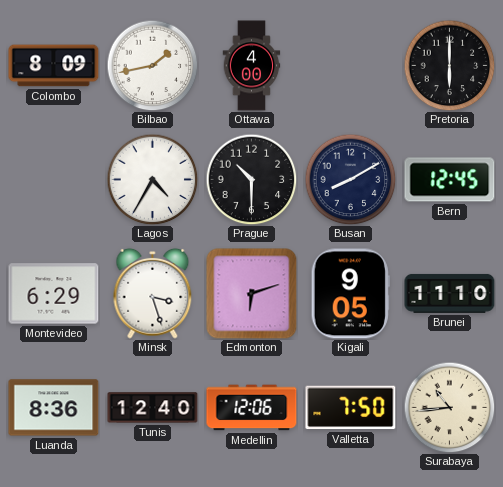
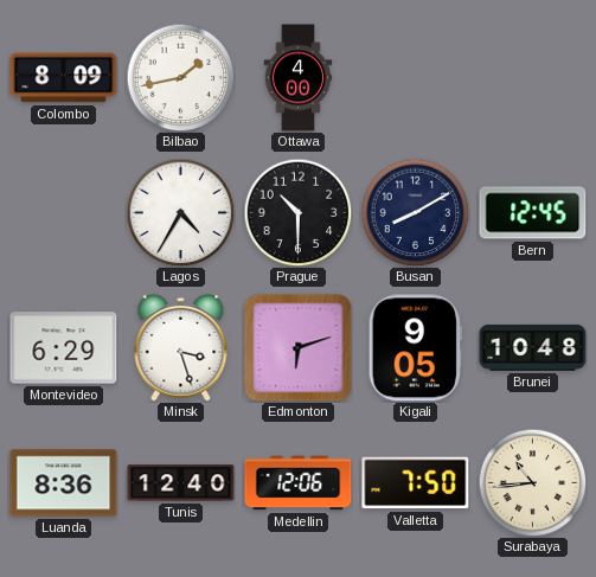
Pretoria: 6:00 -> none
Brunei: 11:10 -> 10:48
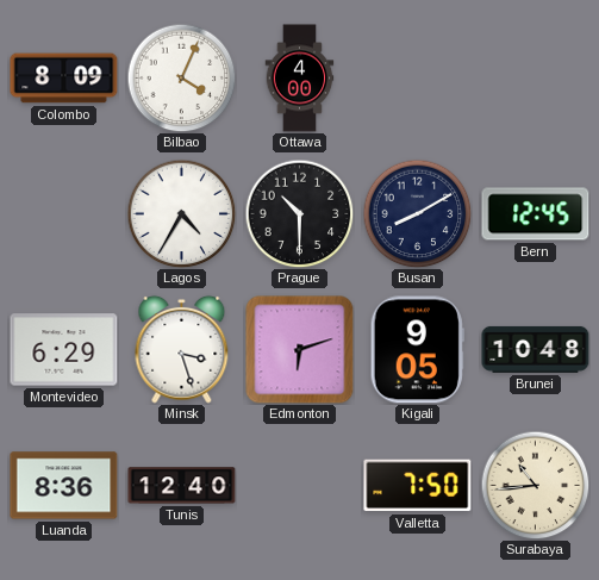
Bilbao: 1:43 -> 4:04
Medellin: 12:06 -> none
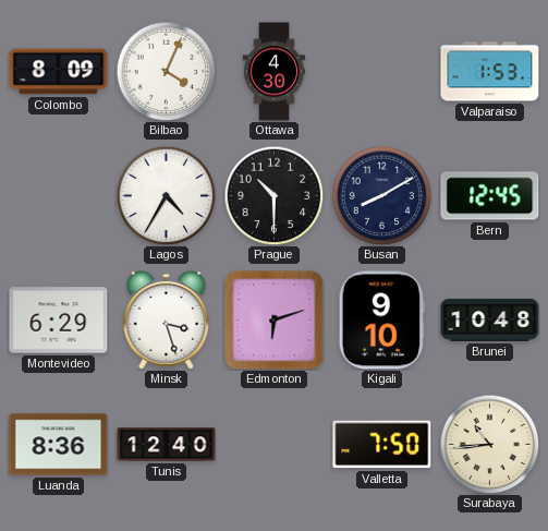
Ottawa: 4:00 -> 4:30
Valparaiso: none -> 1:53
Kigali: 9:05 -> 9:10
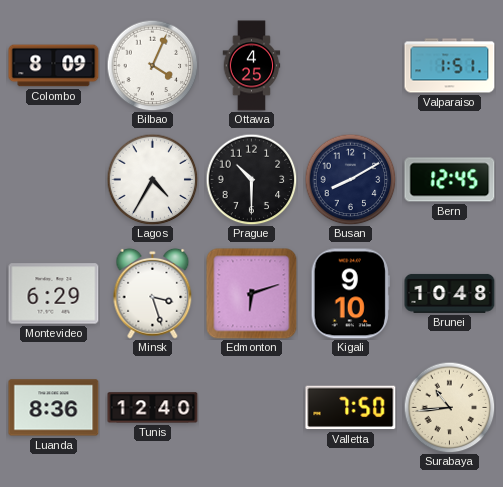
Ottawa: 4:30 -> 4:25
Valparaiso: 1:53 -> 1:51
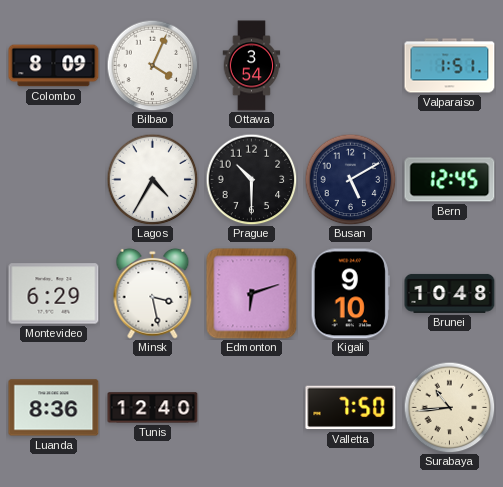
Ottawa: 4:25 -> 3:54
Busan: 8:10 -> 5:10
Minsk: 3:27 -> 3:28
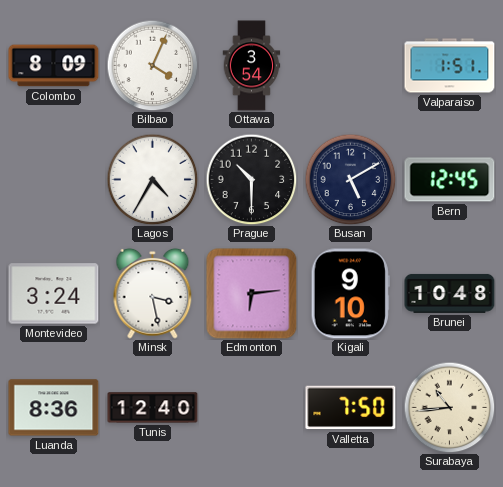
Montevideo: 6:29 -> 3:24
Edmonton: 6:12 -> 6:14
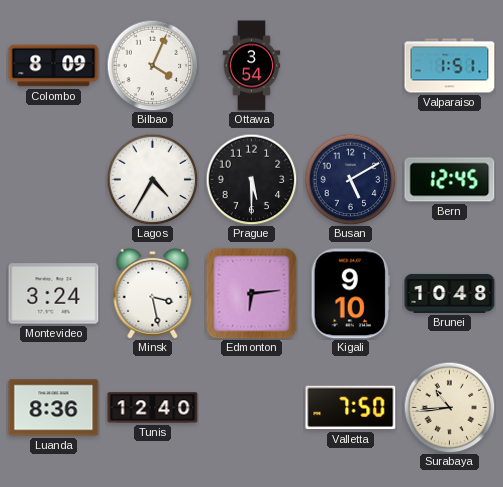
Prague: 10:30 -> 5:30
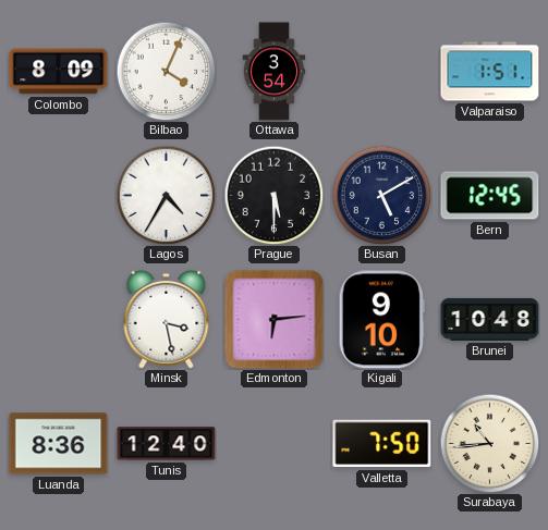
Montevideo: 3:24 -> none
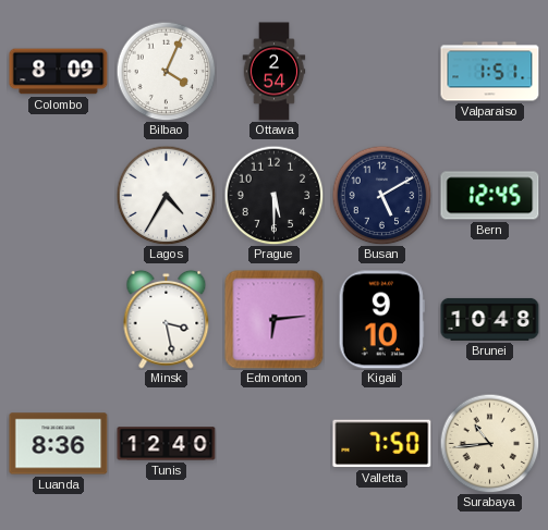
Ottawa: 3:54 -> 2:54
